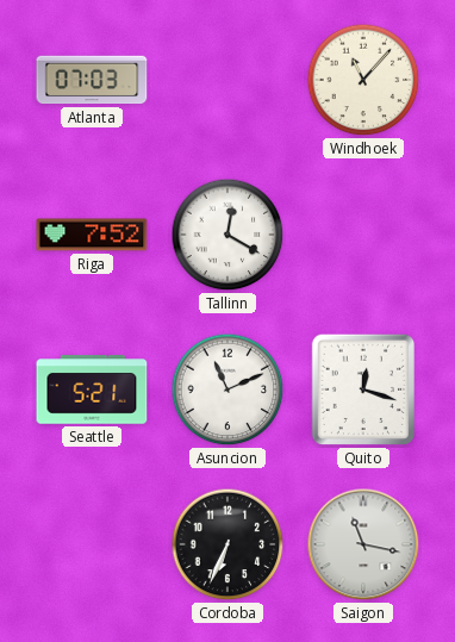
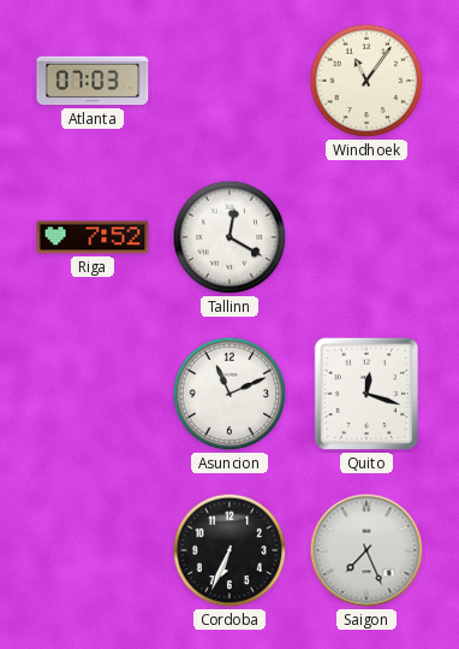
Windhoek: 11:07 -> 11:06
Seattle: 5:21 -> none
Saigon: 11:17 -> 7:26
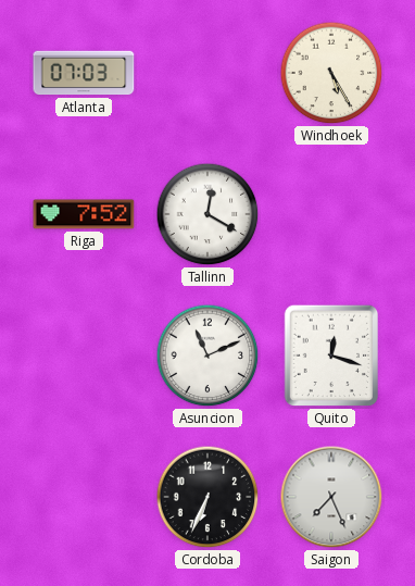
Windhoek: 11:06 -> 5:25
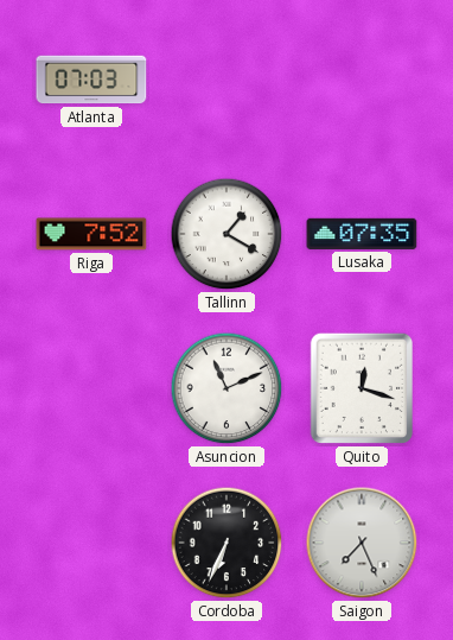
Windhoek: 5:25 -> none
Tallinn: 12:20 -> 1:20
Lusaka: none -> 07:35
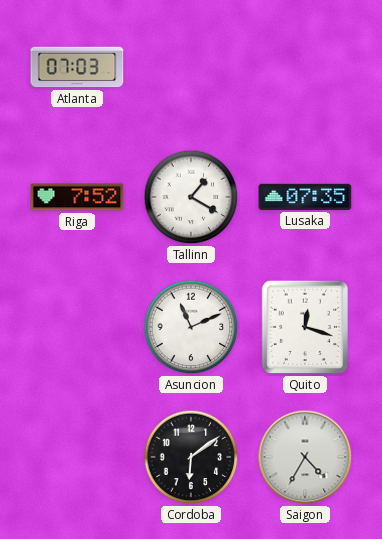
Cordoba: 6:34 -> 6:09
Saigon: 7:26 -> 4:35
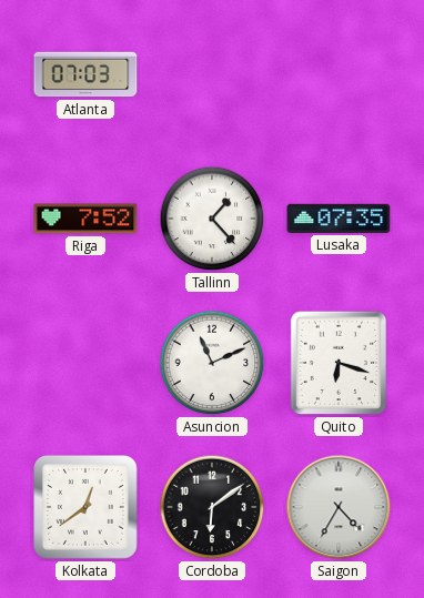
Tallinn: 1:20 -> 1:23
Quito: 12:18 -> 6:18
Kolkata: none -> 12:39
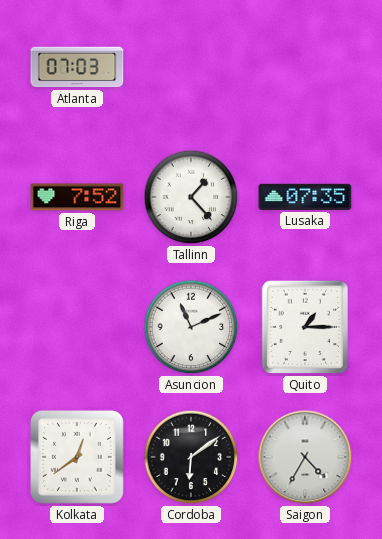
Quito: 6:18 -> 1:15
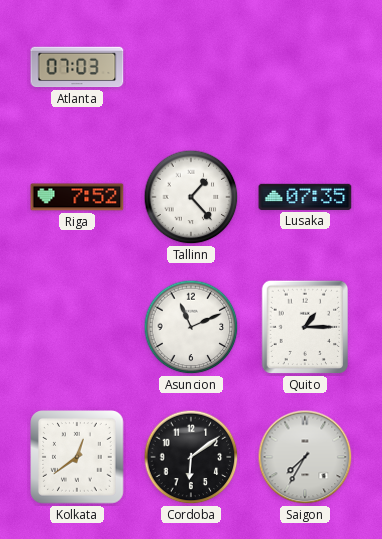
Saigon: 4:35 -> 7:35
